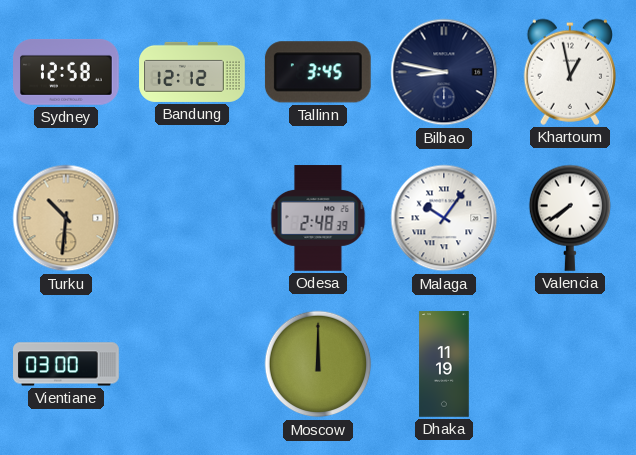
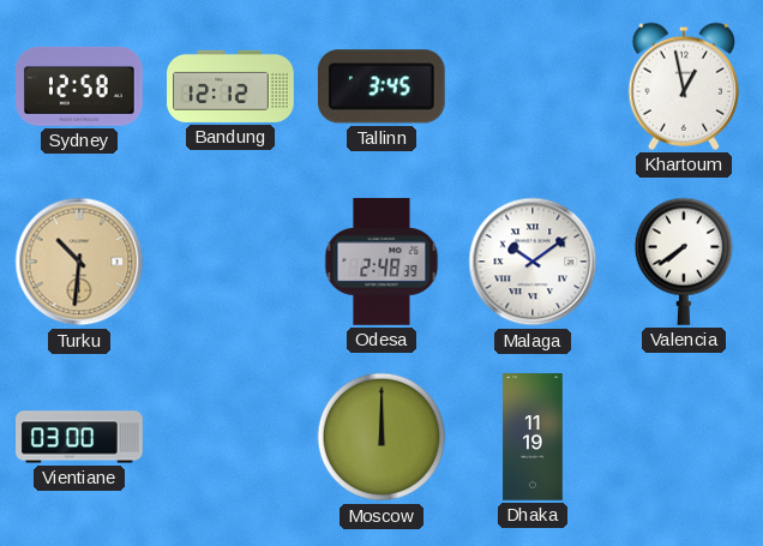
Bilbao: 8:47 -> none
Malaga: 10:06 -> 10:09
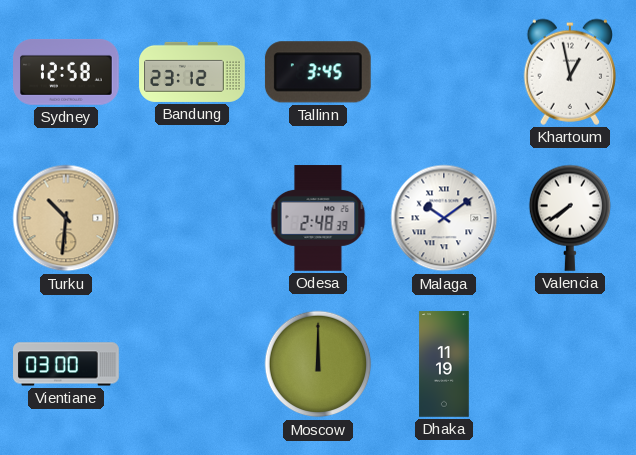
Bandung: 12:12 -> 23:12
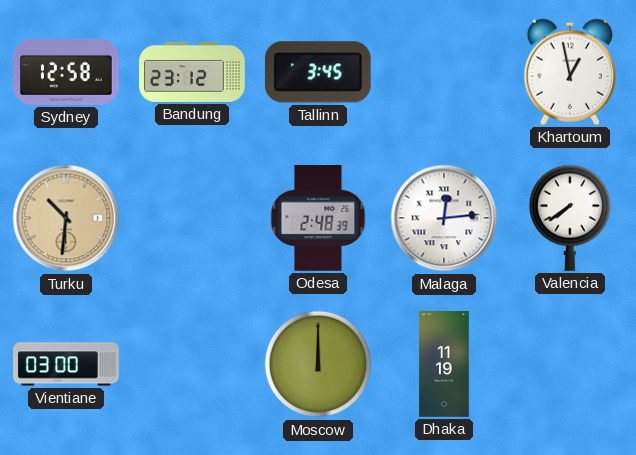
Malaga: 10:09 -> 12:14
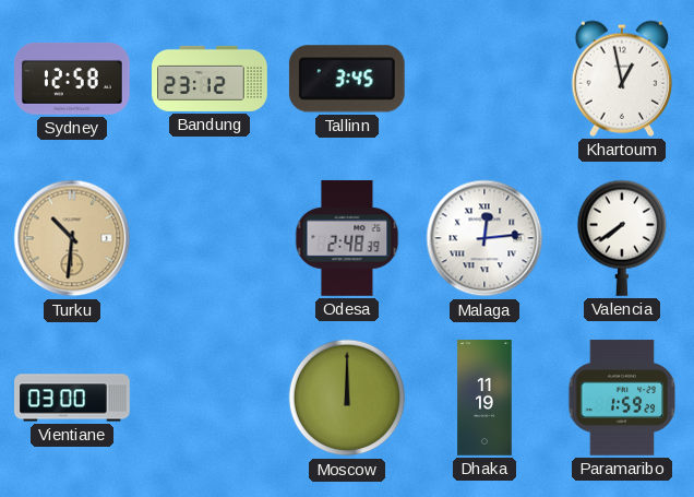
Paramaribo: none -> 1:59
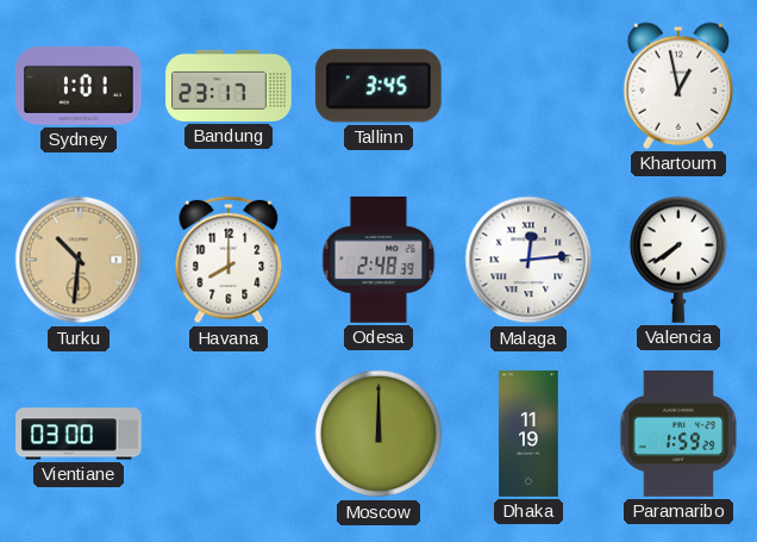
Sydney: 12:58 -> 1:01
Bandung: 23:12 -> 23:17
Havana: none -> 8:00
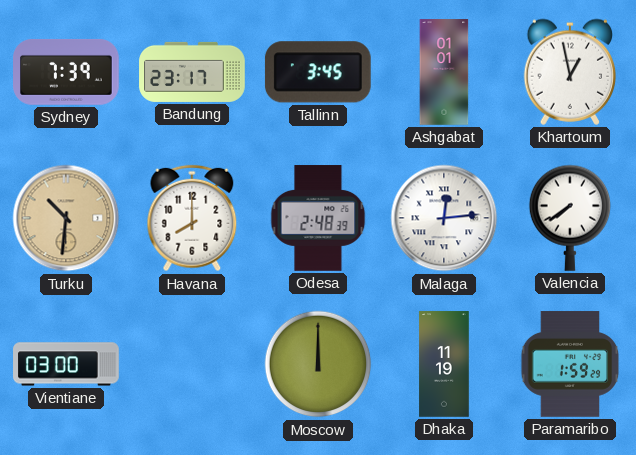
Sydney: 1:01 -> 7:39
Ashgabat: none -> 01:01
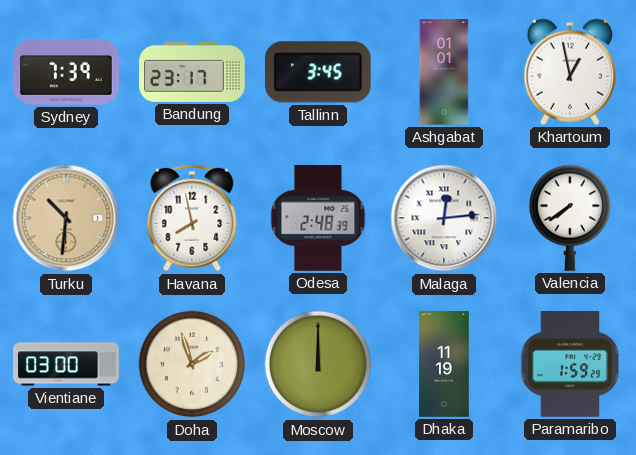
Havana: 8:00 -> 7:58
Doha: none -> 1:57
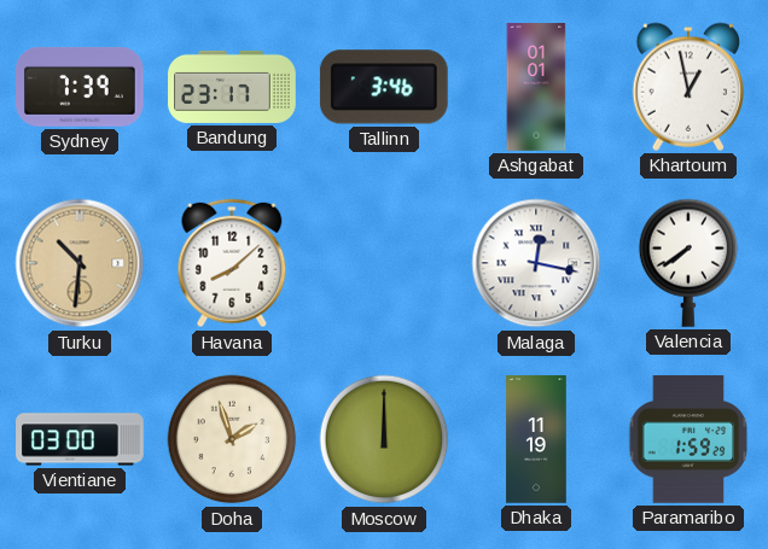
Tallinn: 3:45 -> 3:46
Havana: 7:58 -> 8:08
Odesa: 2:48 -> none
Malaga: 12:14 -> 12:17
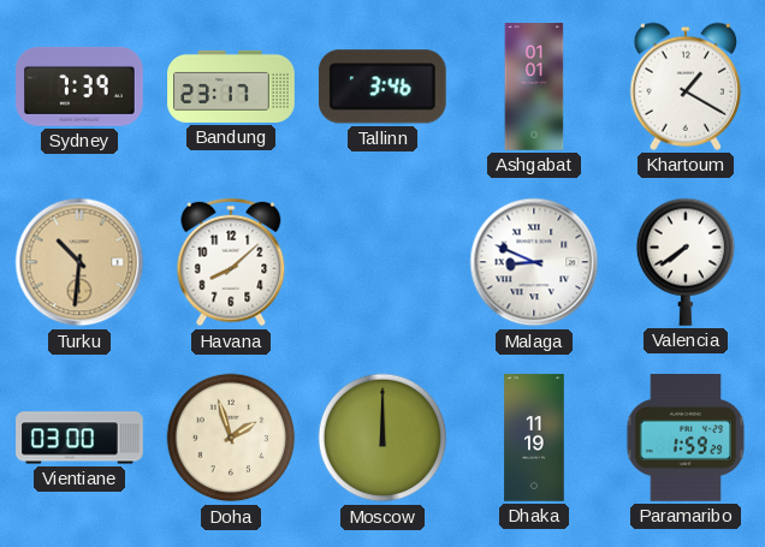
Khartoum: 12:58 -> 1:20
Malaga: 12:17 -> 8:49
